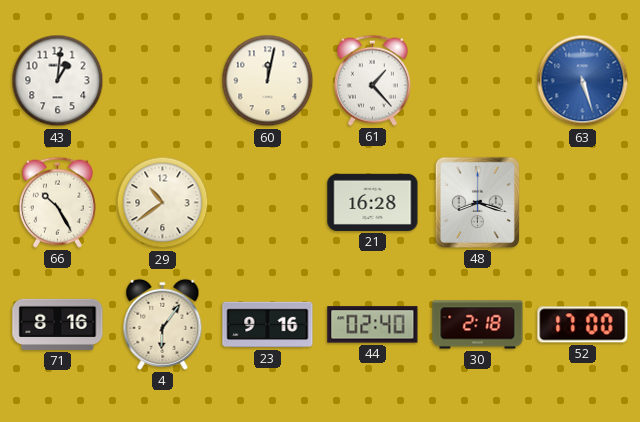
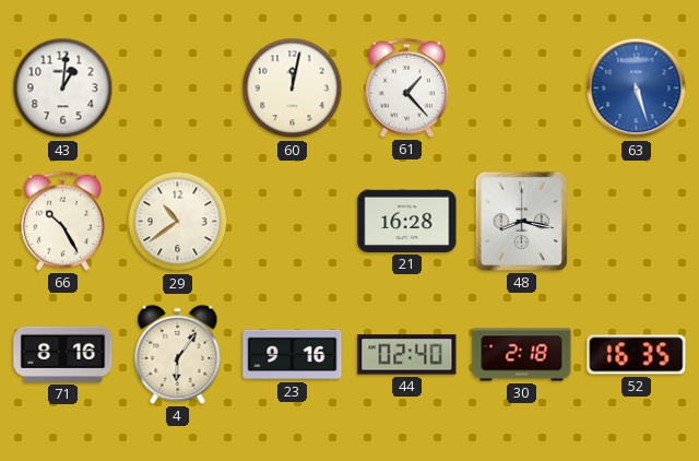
48: 8:18 -> 8:17
52: 17:00 -> 16:35
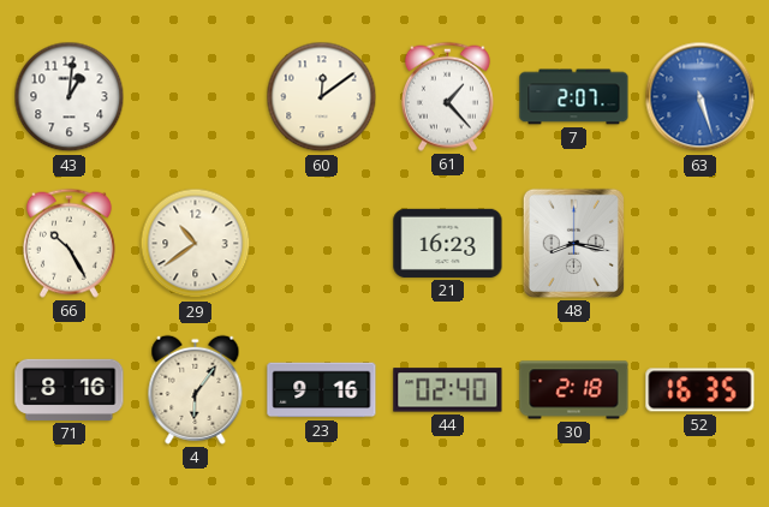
60: 12:02 -> 12:09
7: none -> 2:07
21: 16:28 -> 16:23
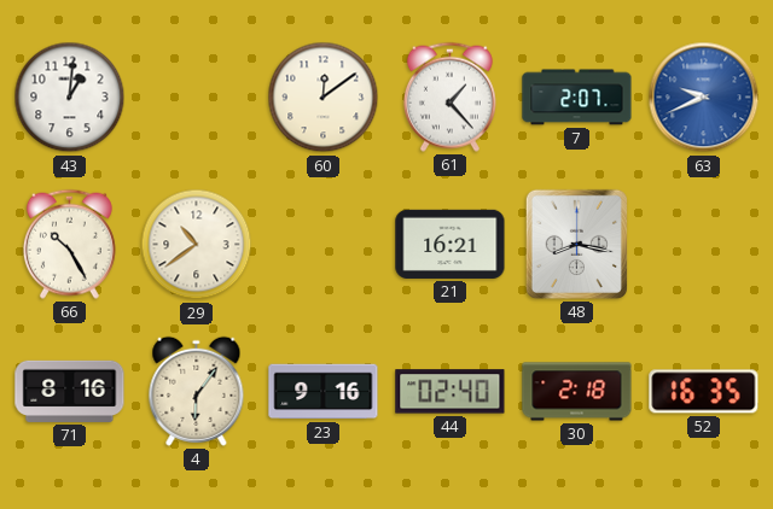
63: 5:27 -> 9:41
21: 16:23 -> 16:21
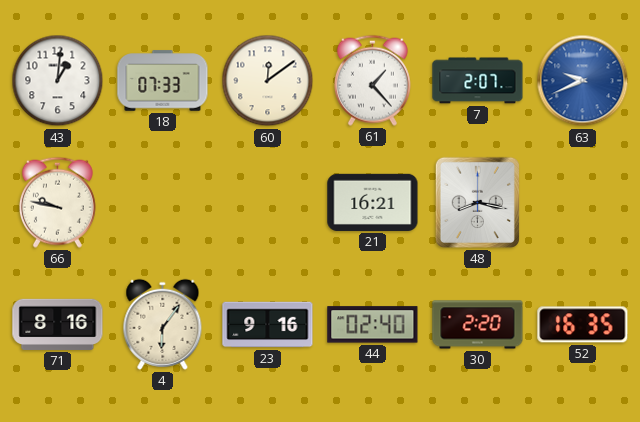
18: none -> 07:33
66: 10:25 -> 9:47
29: 10:39 -> none
30: 2:18 -> 2:20
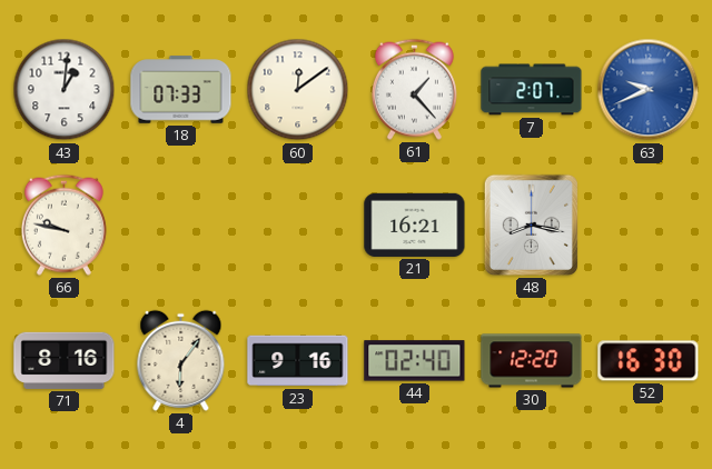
30: 2:20 -> 12:20
52: 16:35 -> 16:30
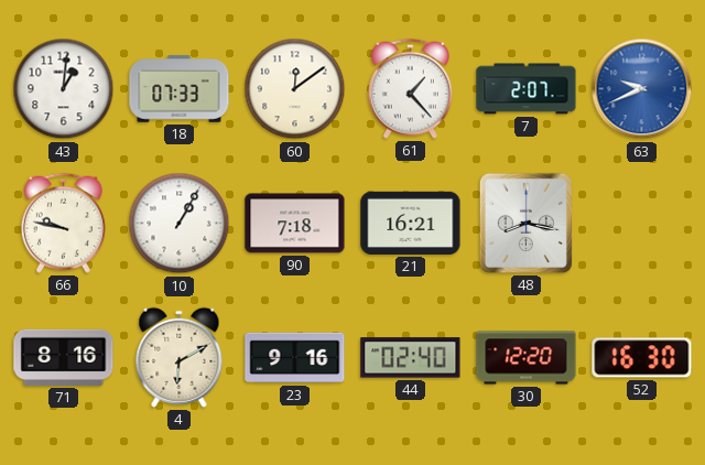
10: none -> 1:05
90: none -> 7:18
4: 6:06 -> 6:10
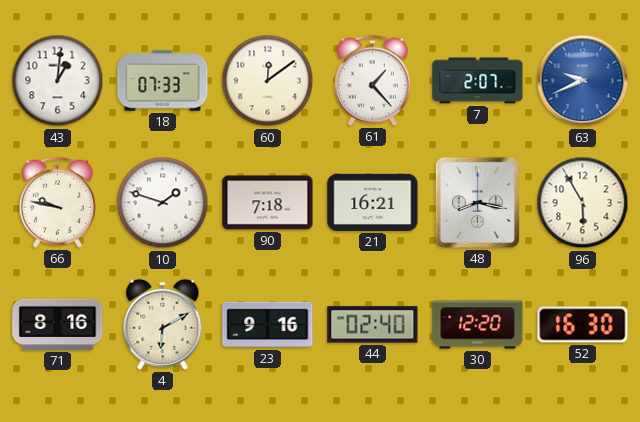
10: 1:05 -> 1:48
96: none -> 5:55
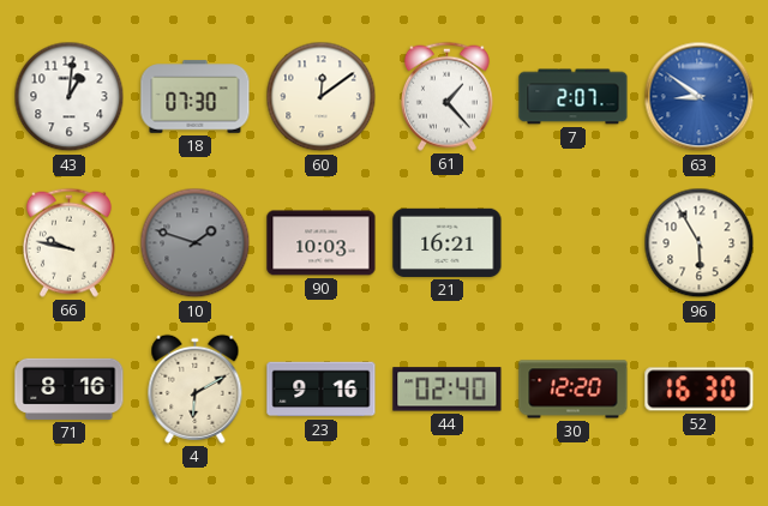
18: 07:33 -> 07:30
63: 9:41 -> 8:51
10 dial: white -> grey
90: 7:18 -> 10:03
48: 8:17 -> none
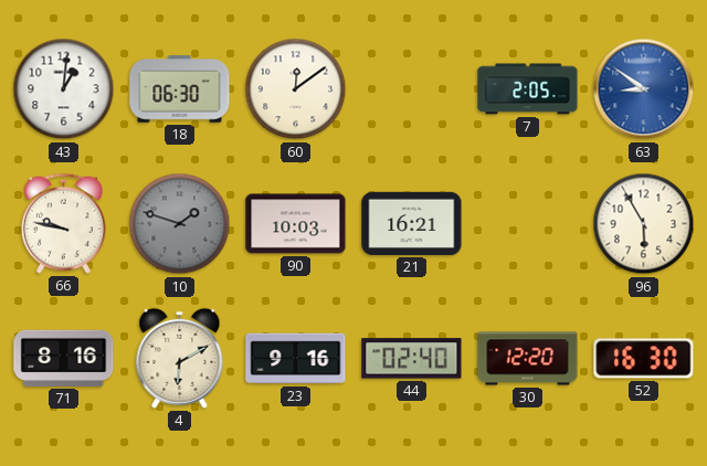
18: 07:30 -> 06:30
61: 1:23 -> none
7: 2:07 -> 2:05
